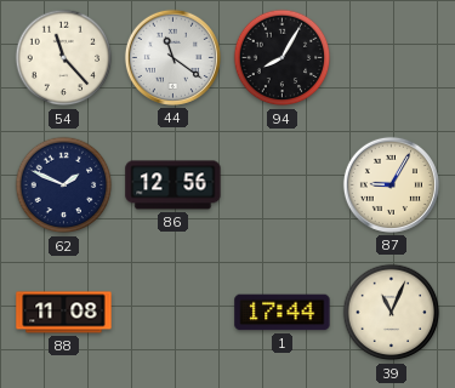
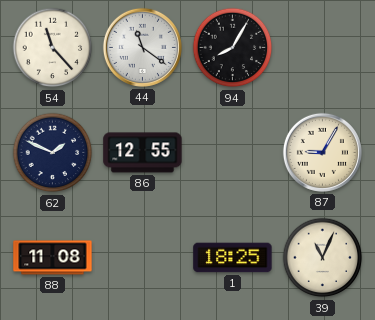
86: 12:56 -> 12:55
1: 17:44 -> 18:25
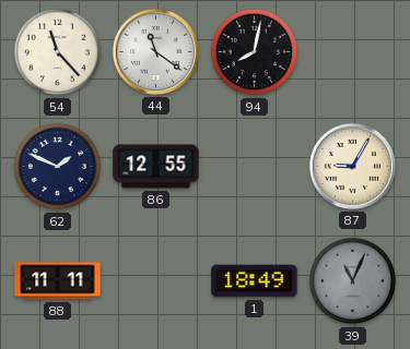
94: 8:05 -> 8:02
88: 11:08 -> 11:11
1: 18:25 -> 18:49
39 dial: cream -> grey
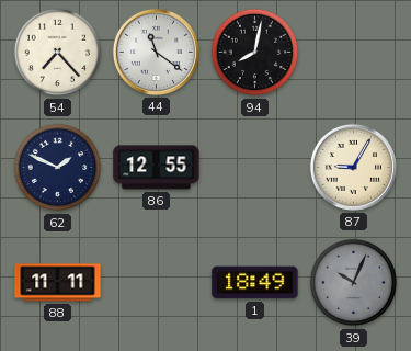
54: 11:23 -> 7:23
39: 11:04 -> 10:04
